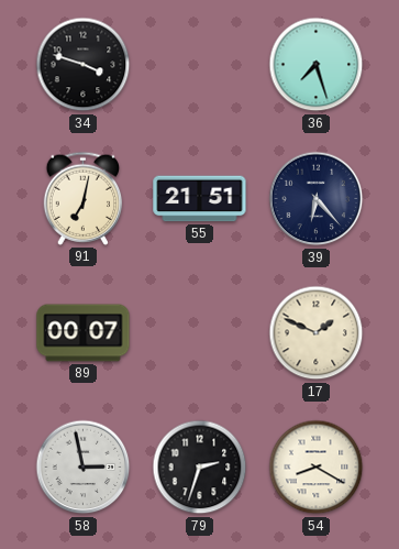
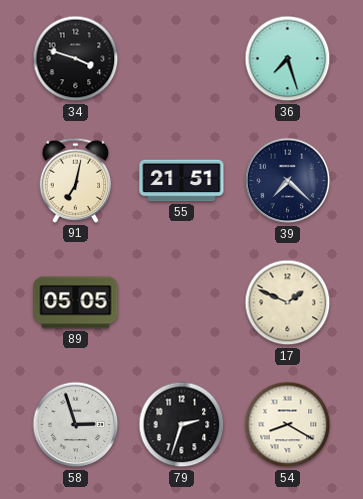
39: 6:23 -> 7:22
89: 00:07 -> 05:05
58: 2:58 -> 2:57
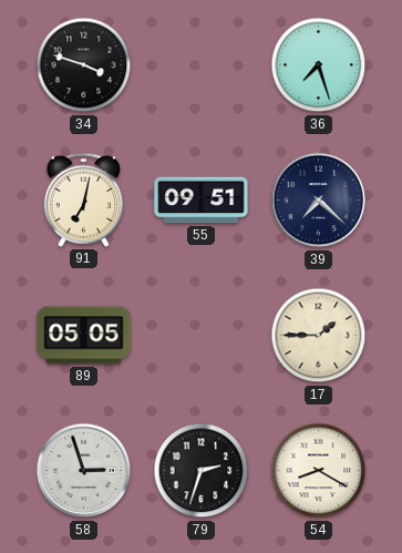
55: 21:51 -> 09:51
17: 1:49 -> 1:45
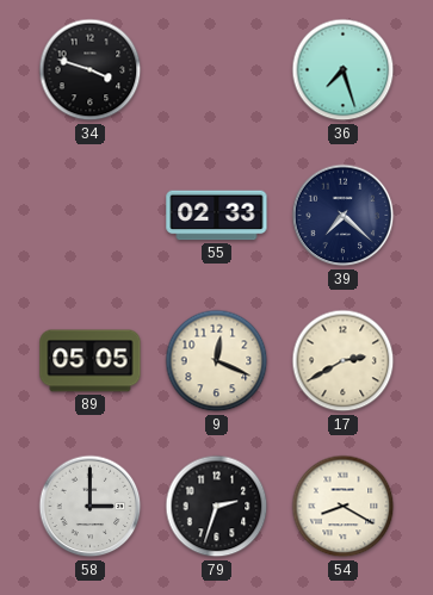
91: 7:02 -> none
55: 09:51 -> 02:33
9: none -> 12:19
17: 1:45 -> 2:40
58: 2:57 -> 3:00
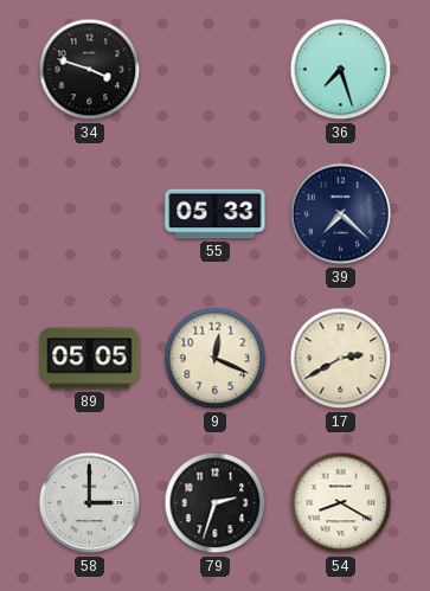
55: 02:33 -> 05:33
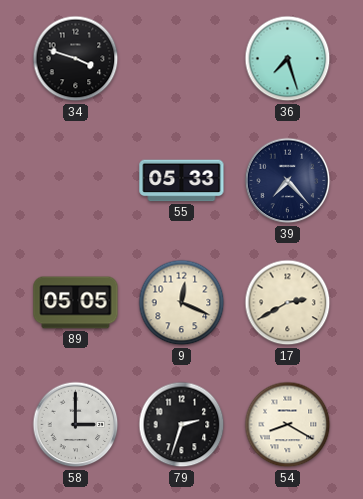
39: 7:22 -> 7:23
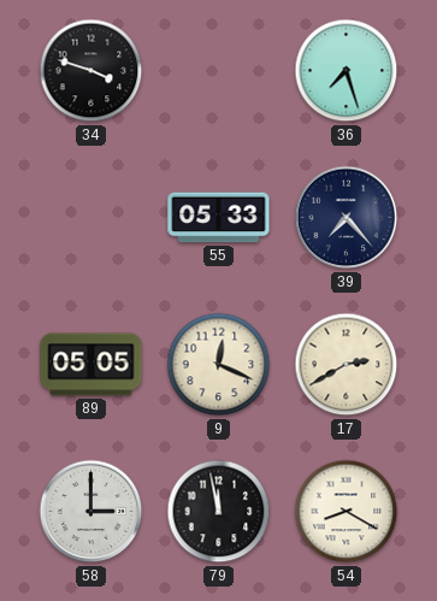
79: 2:33 -> 11:58
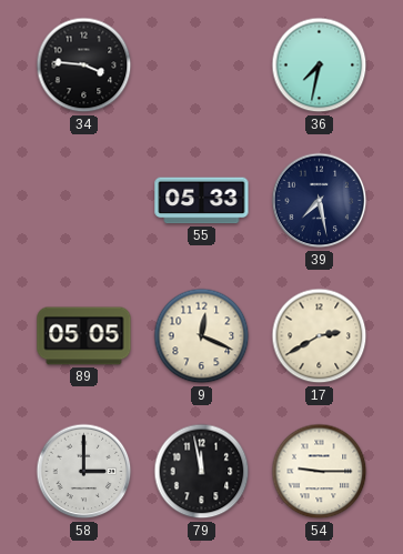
34: 3:48 -> 3:46
36: 7:27 -> 7:32
39: 7:23 -> 7:28
54: 8:20 -> 9:15
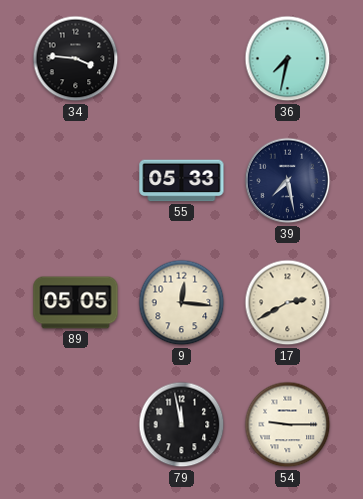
9: 12:19 -> 12:16
58: 3:00 -> none
